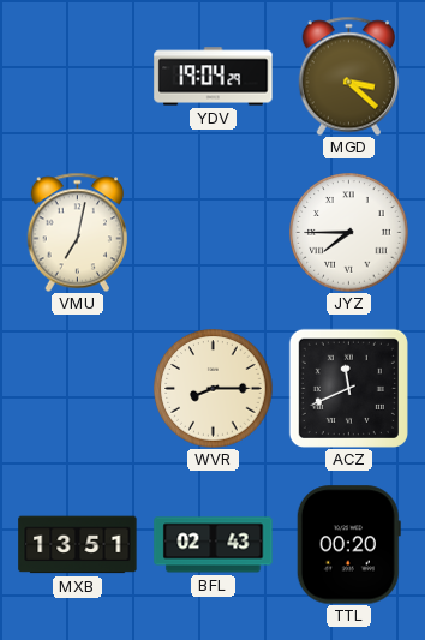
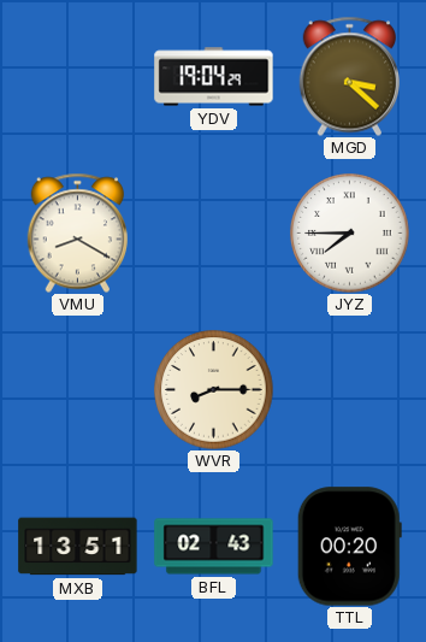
VMU: 7:02 -> 8:20
ACZ: 11:41 -> none
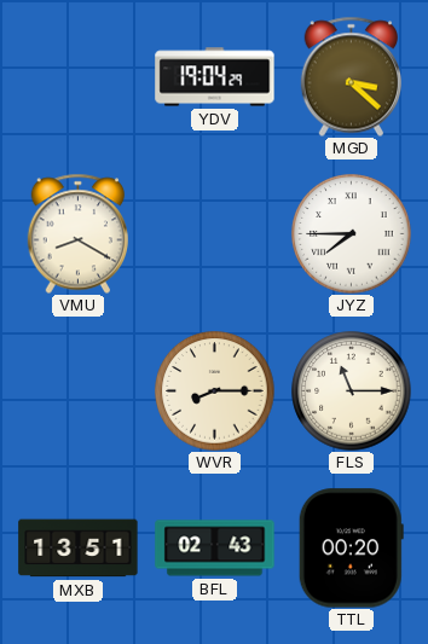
FLS: none -> 11:15
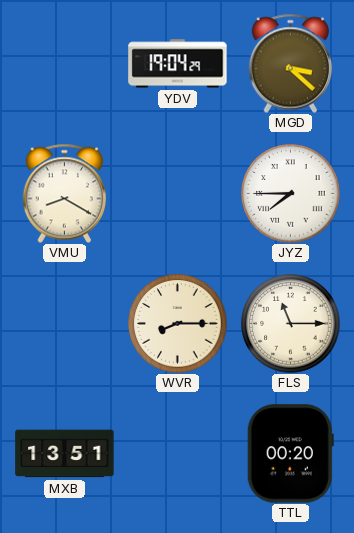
BFL: 02:43 -> none
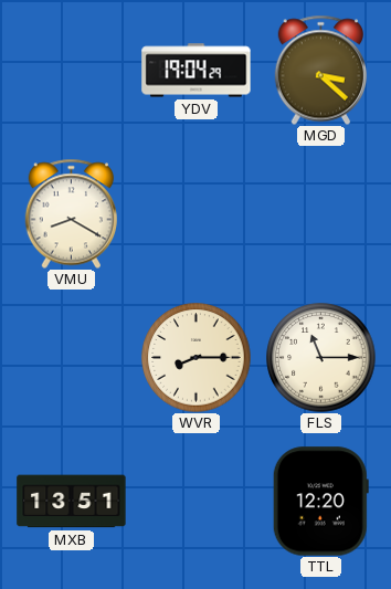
JYZ: 7:45 -> none
TTL: 00:20 -> 12:20
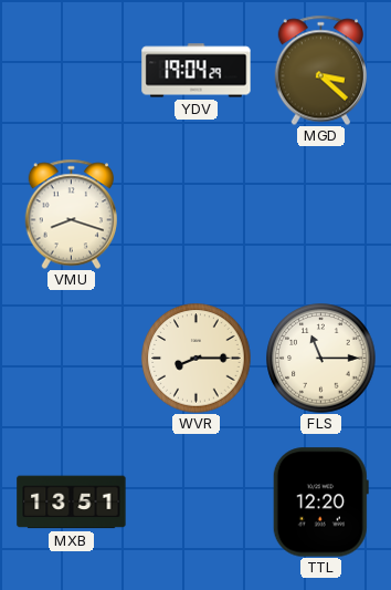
VMU: 8:20 -> 8:18
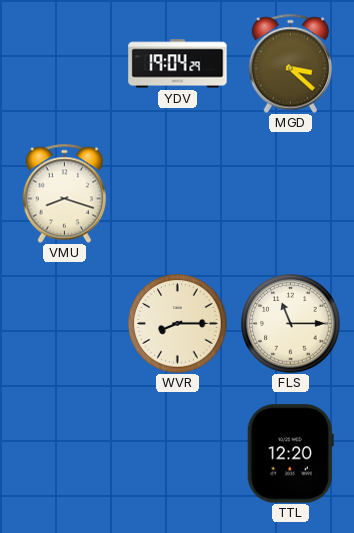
MXB: 13:51 -> none
